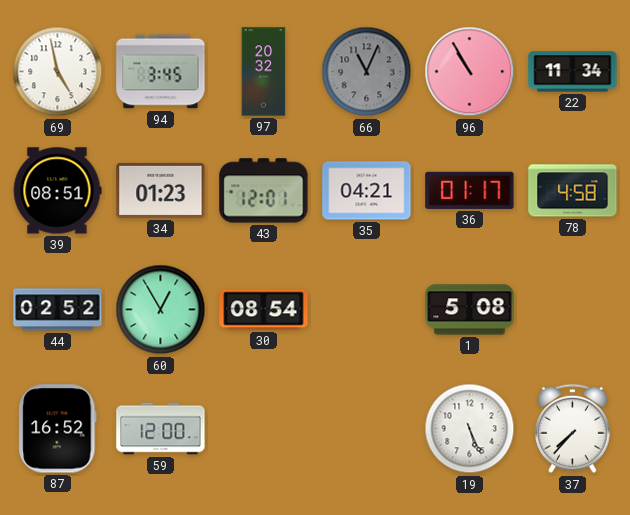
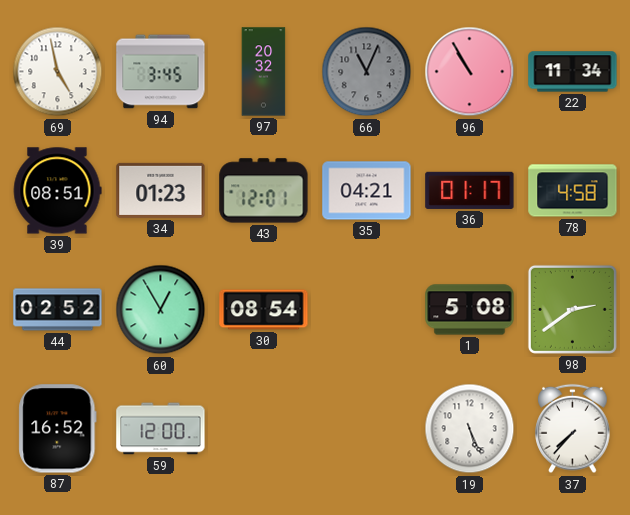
98: none -> 2:39
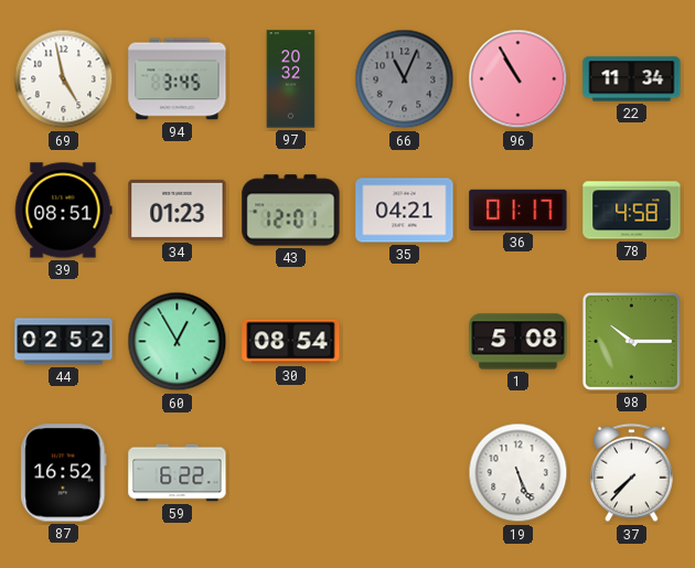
98: 2:39 -> 10:15
59: 12:00 -> 6:22
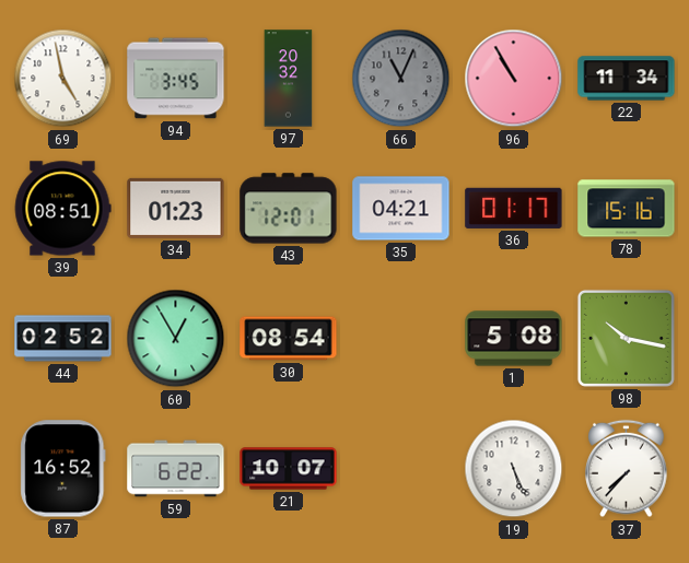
78: 4:58 -> 15:16
98: 10:15 -> 10:17
21: none -> 10:07
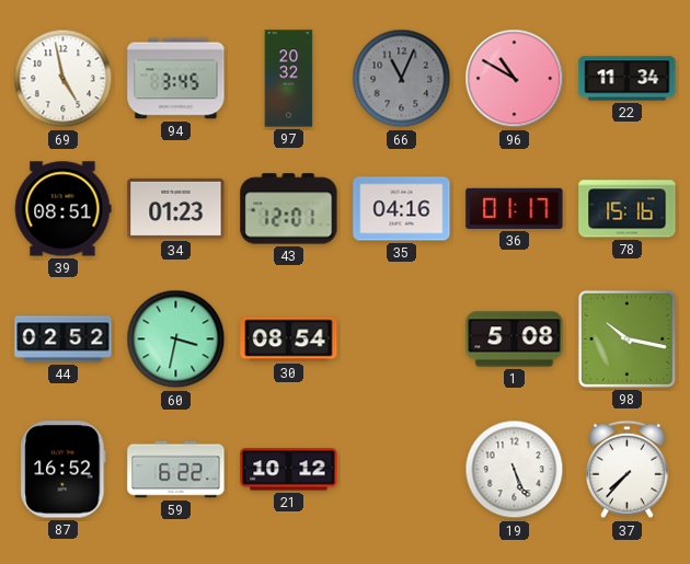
96: 10:55 -> 10:50
35: 04:21 -> 04:16
60: 12:55 -> 3:32
21: 10:07 -> 10:12
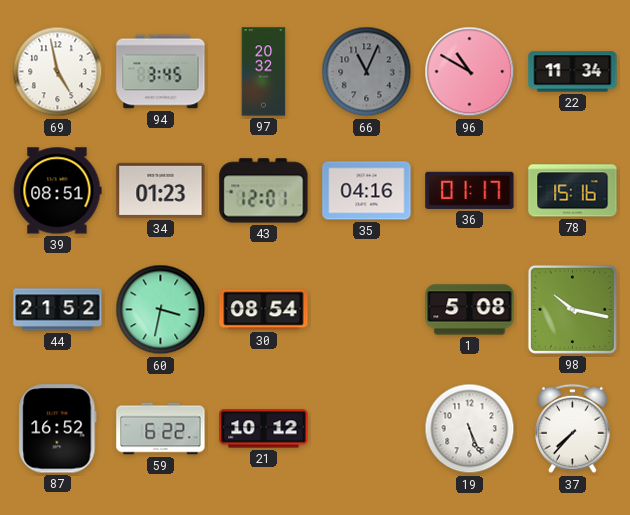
44: 02:52 -> 21:52
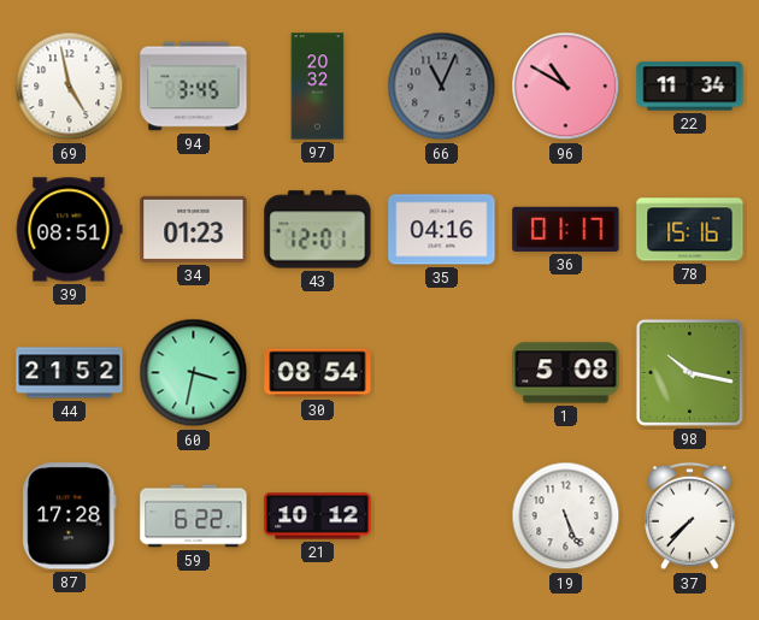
87: 16:52 -> 17:28
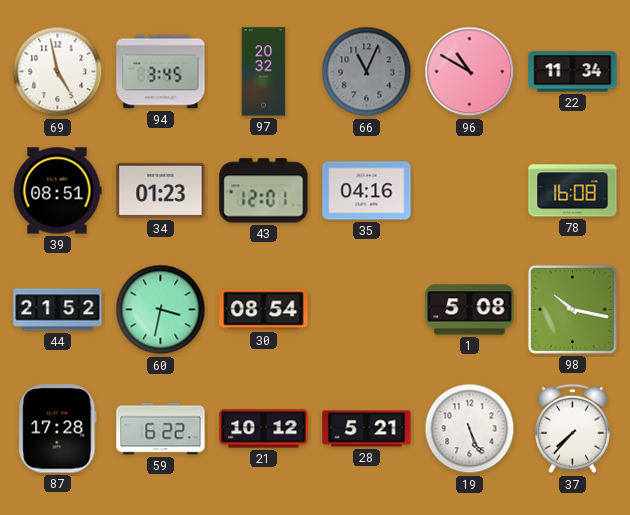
36: 01:17 -> none
78: 15:16 -> 16:08
28: none -> 5:21
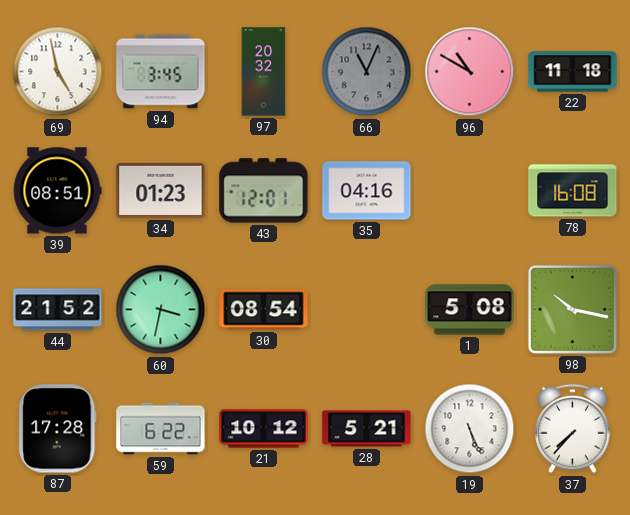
22: 11:34 -> 11:18
